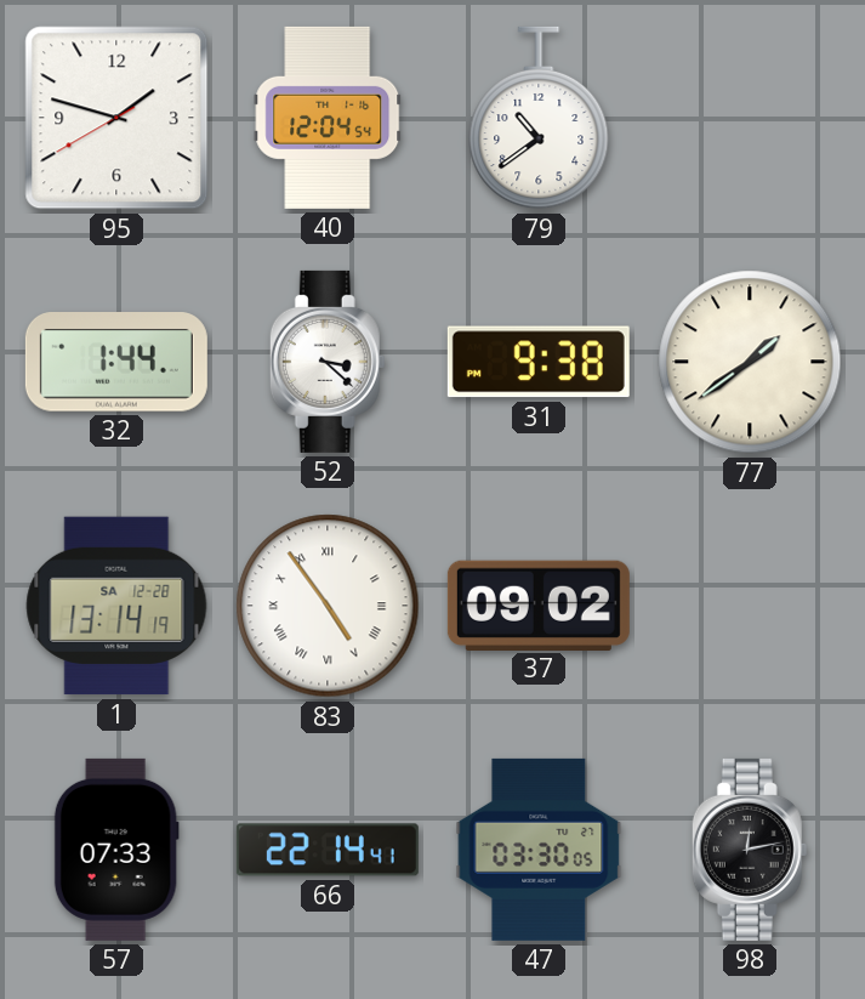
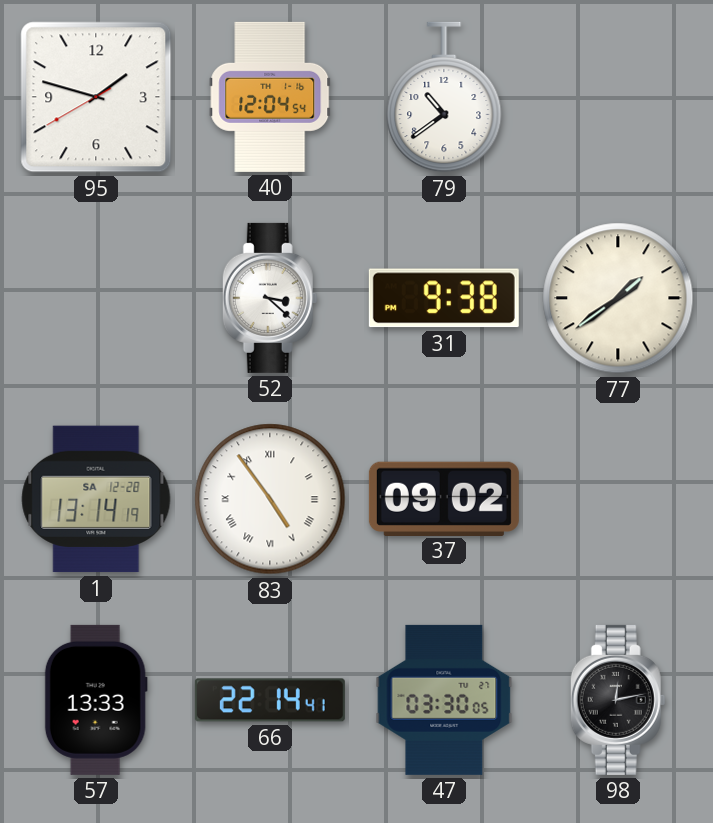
32: 1:44 -> none
57: 07:33 -> 13:33
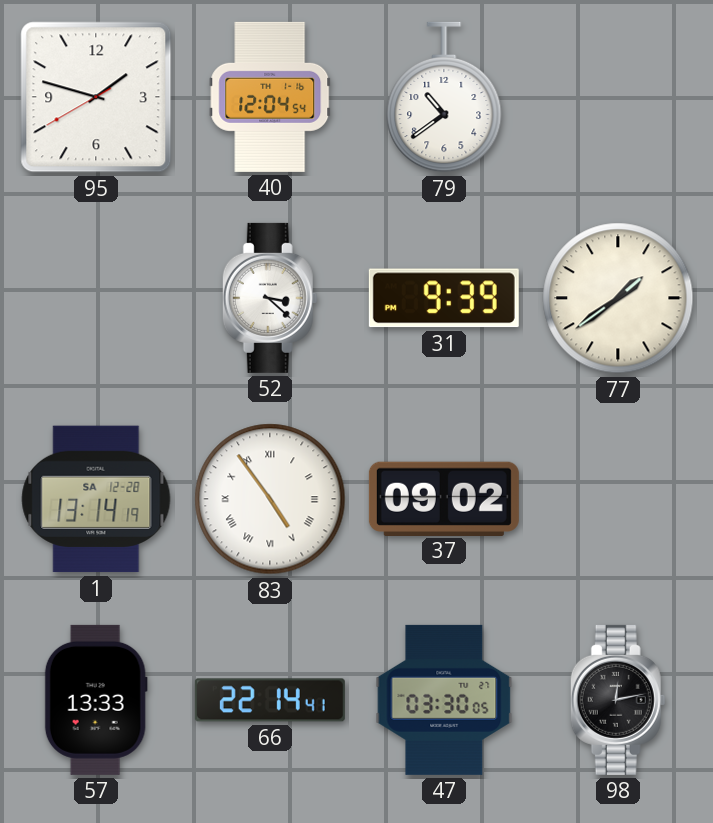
31: 9:38 -> 9:39
